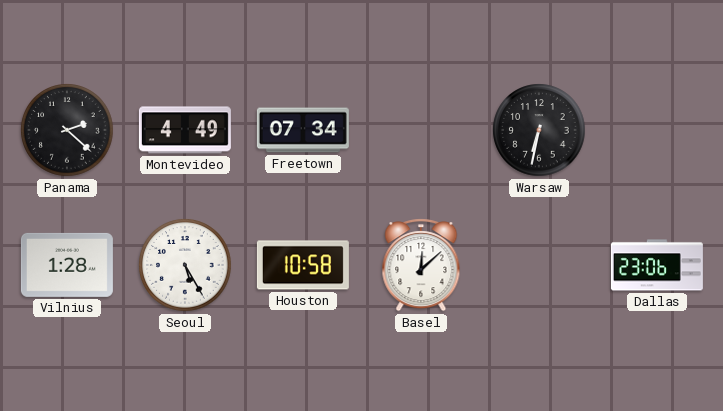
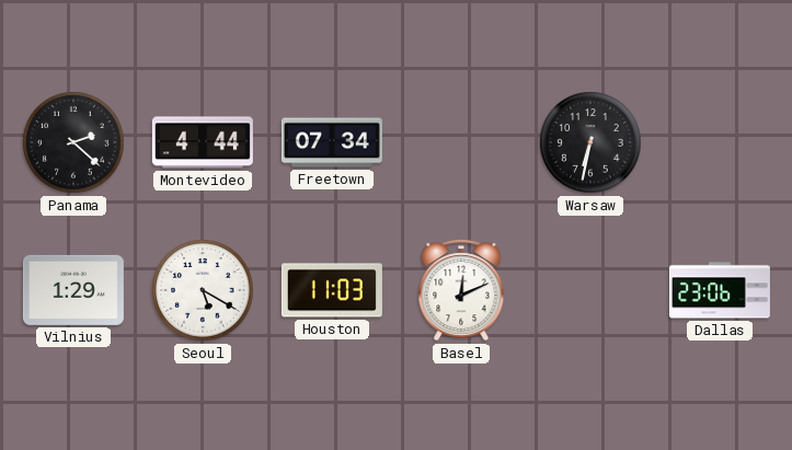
Montevideo: 4:49 -> 4:44
Vilnius: 1:28 -> 1:29
Seoul: 5:25 -> 5:20
Houston: 10:58 -> 11:03
Basel: 12:08 -> 12:11
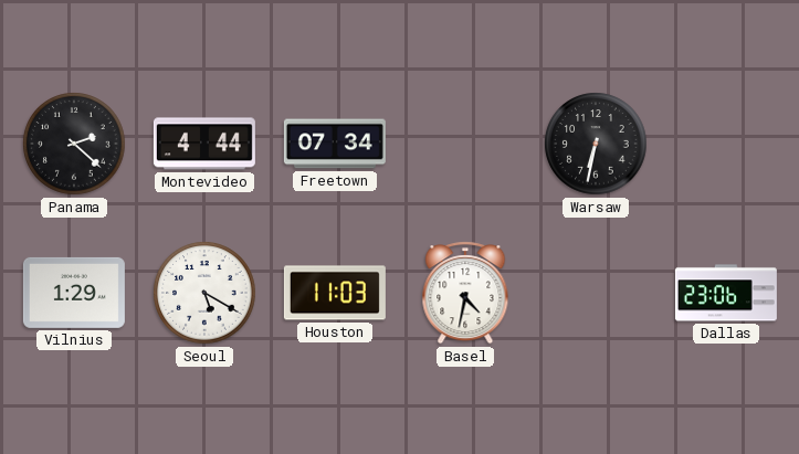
Basel: 12:11 -> 4:32
